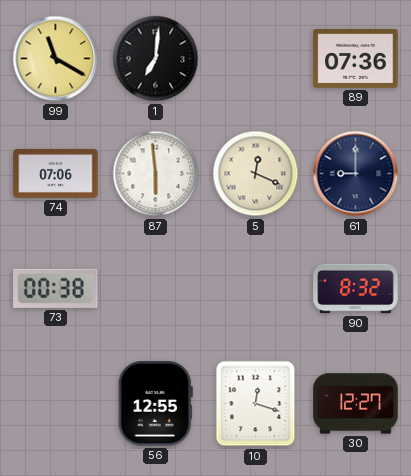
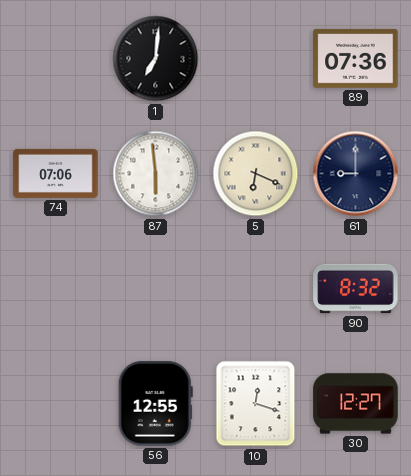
99: 11:20 -> none
5: 12:19 -> 6:19
73: 00:38 -> none
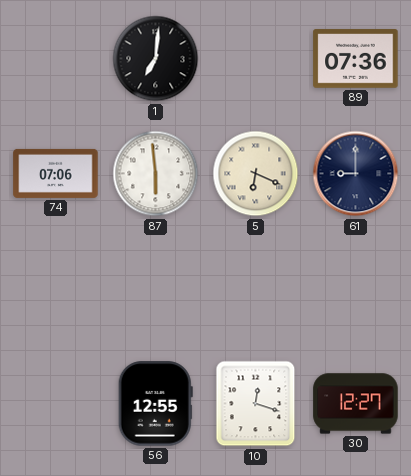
90: 8:32 -> none
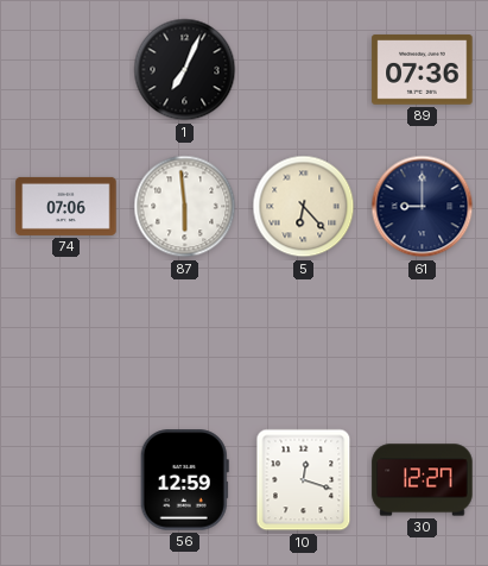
1: 7:01 -> 7:04
5: 6:19 -> 6:23
56: 12:55 -> 12:59
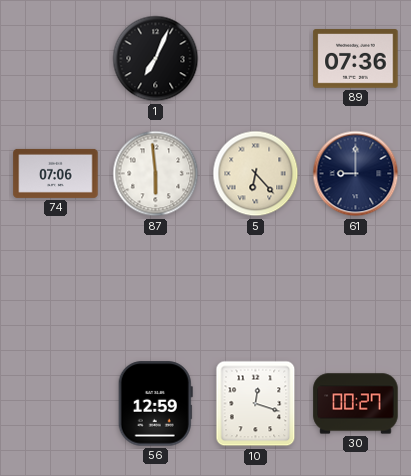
30: 12:27 -> 00:27
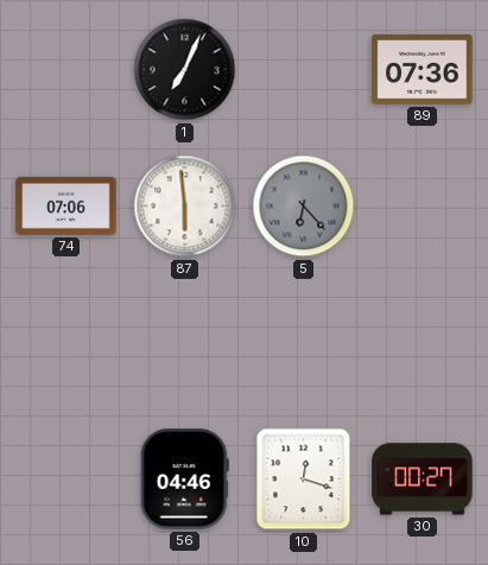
5 dial: cream -> grey
61: 9:00 -> none
56: 12:59 -> 04:46
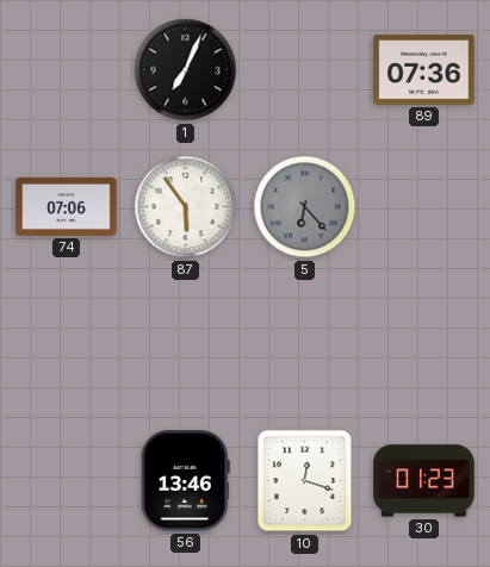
87: 5:59 -> 5:54
56: 04:46 -> 13:46
30: 00:27 -> 01:23
